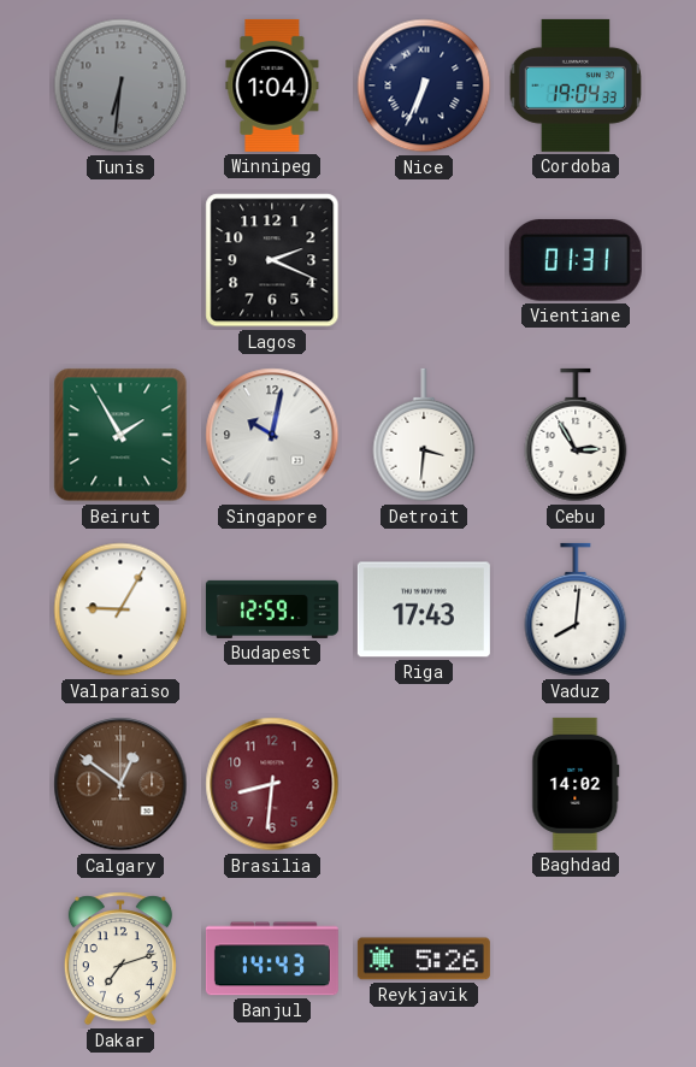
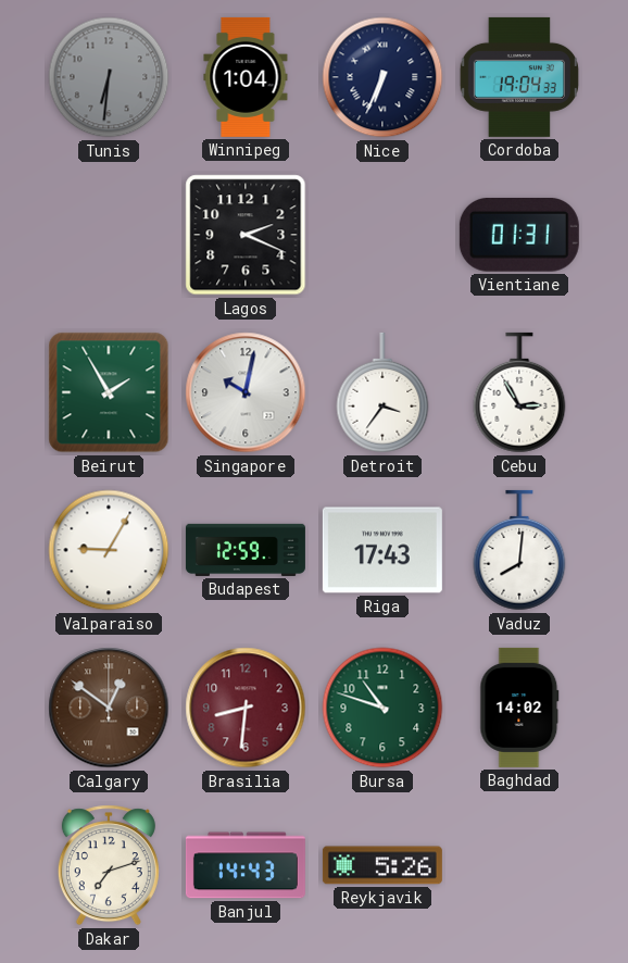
Detroit: 3:31 -> 3:36
Bursa: none -> 10:48
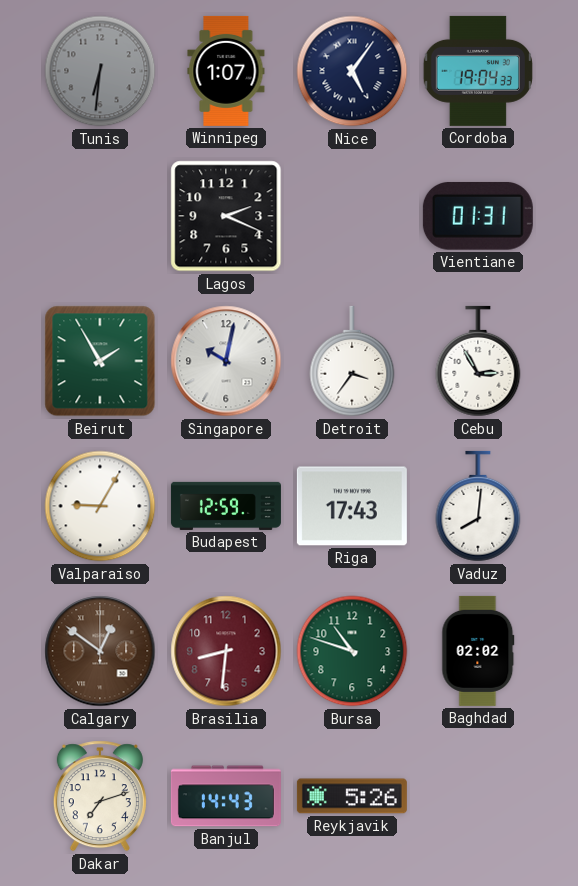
Winnipeg: 1:04 -> 1:07
Nice: 6:34 -> 5:06
Baghdad: 14:02 -> 02:02
